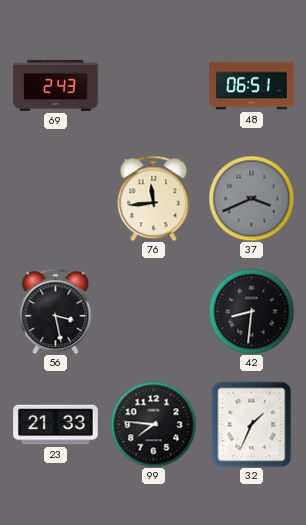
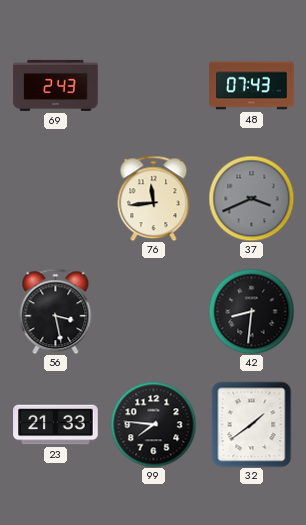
48: 06:51 -> 07:43
32: 1:34 -> 1:39
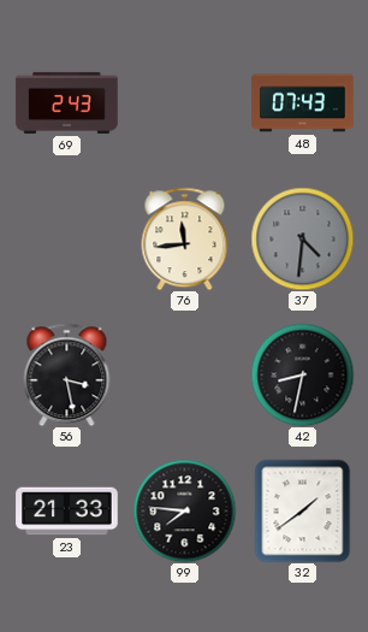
37: 3:41 -> 4:31
42: 8:31 -> 8:32
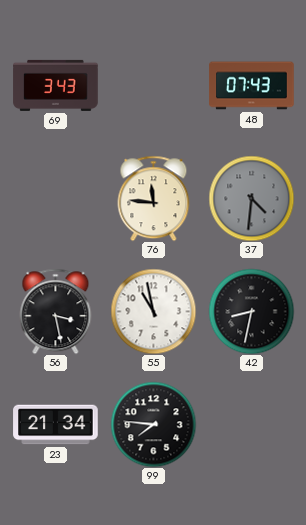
69: 2:43 -> 3:43
76: 11:44 -> 11:46
55: none -> 10:58
23: 21:33 -> 21:34
32: 1:39 -> none
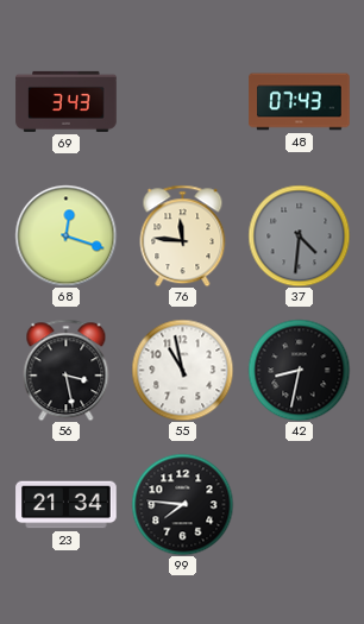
68: none -> 12:18
